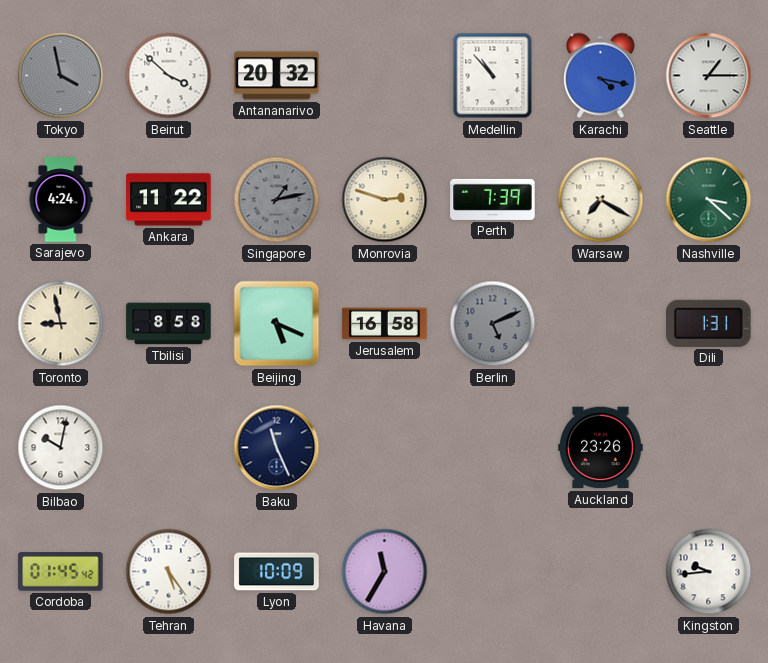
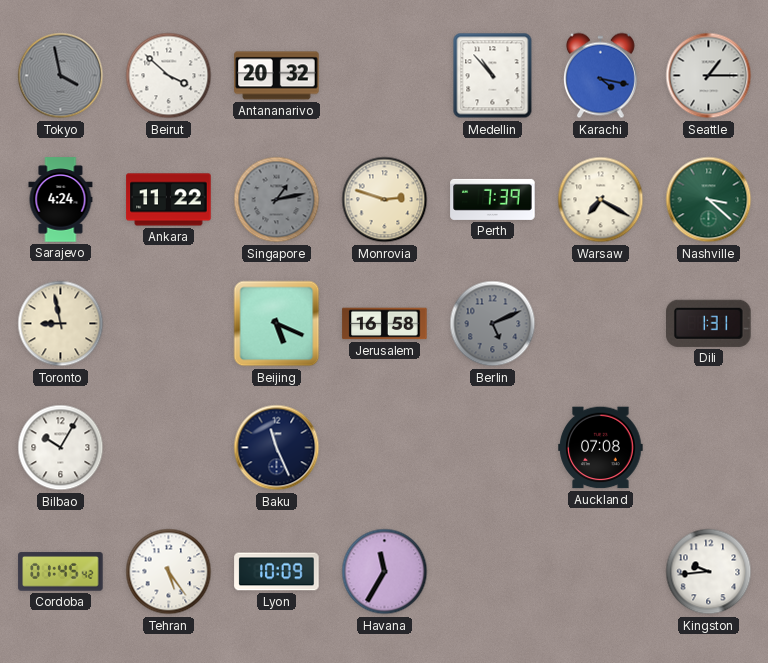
Tbilisi: 8:58 -> none
Bilbao: 10:02 -> 10:05
Auckland: 23:26 -> 07:08
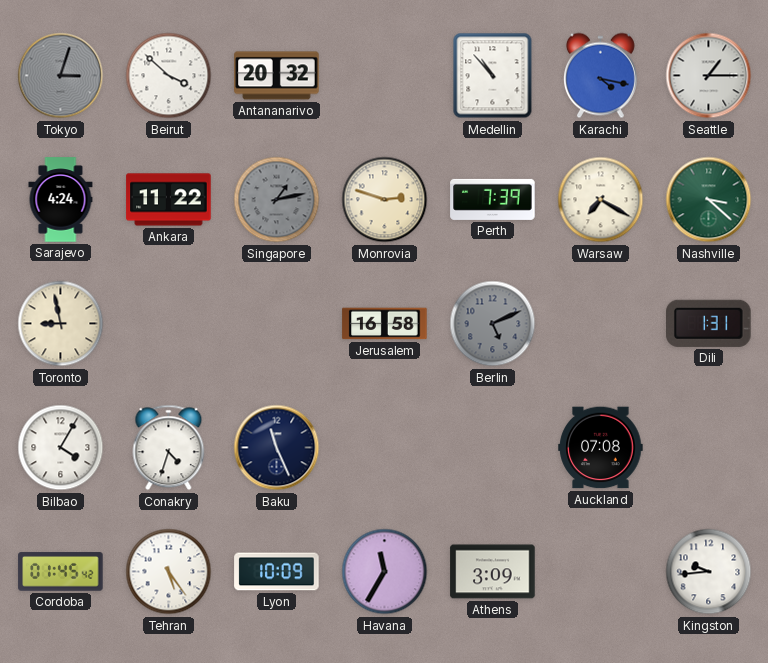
Tokyo: 3:58 -> 3:03
Beijing: 5:19 -> none
Bilbao: 10:05 -> 4:05
Conakry: none -> 4:33
Athens: none -> 3:09
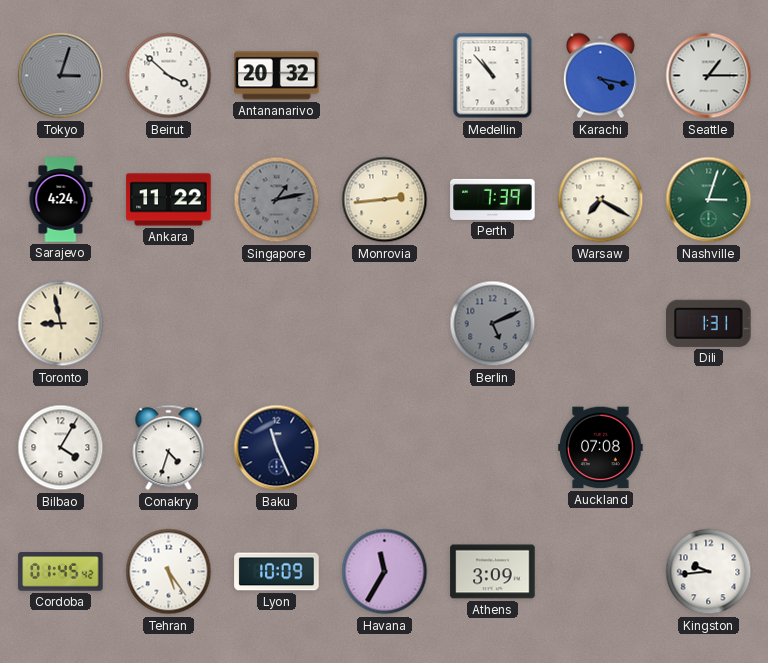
Monrovia: 2:48 -> 2:44
Nashville: 3:22 -> 3:03
Jerusalem: 16:58 -> none
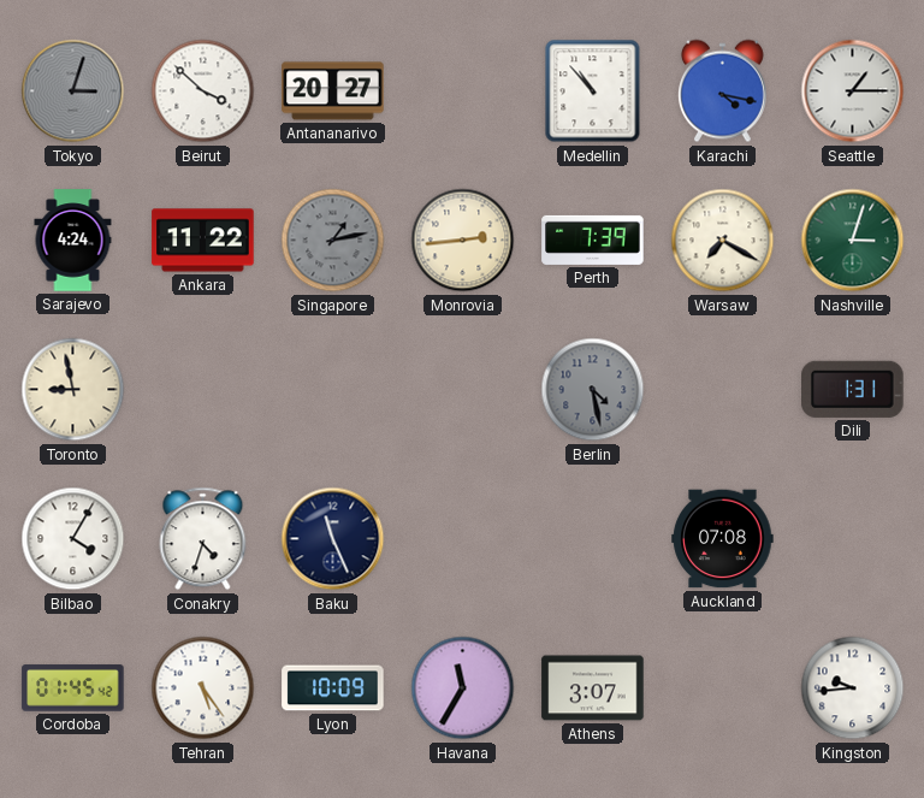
Antananarivo: 20:32 -> 20:27
Berlin: 5:11 -> 4:28
Athens: 3:09 -> 3:07
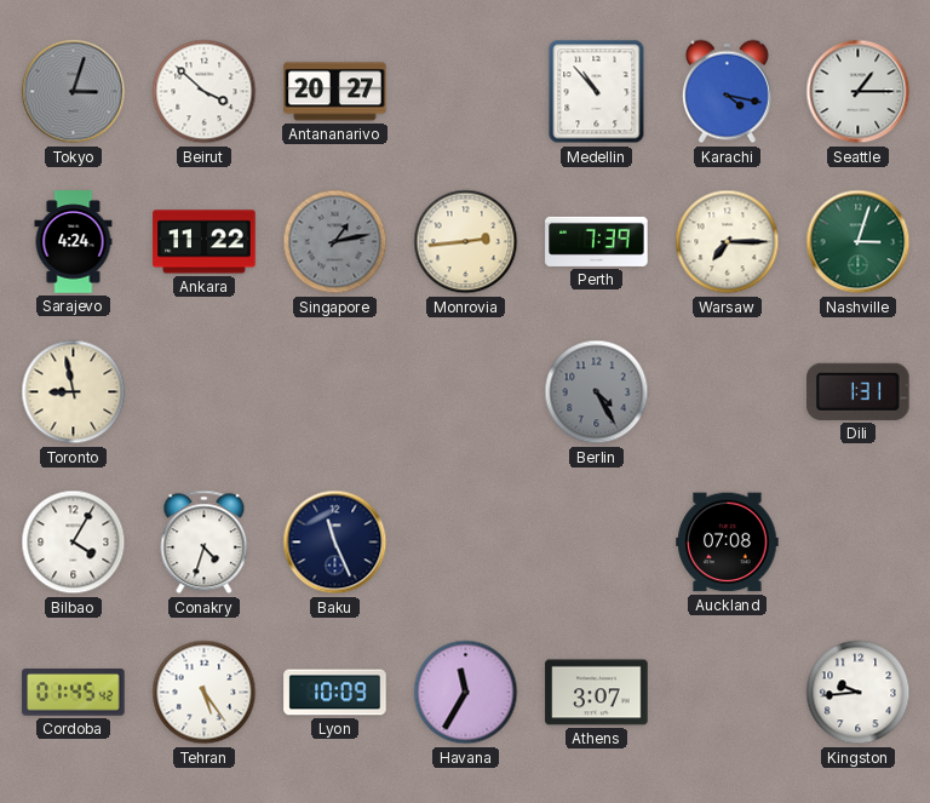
Warsaw: 7:20 -> 7:15
Berlin: 4:28 -> 4:25
